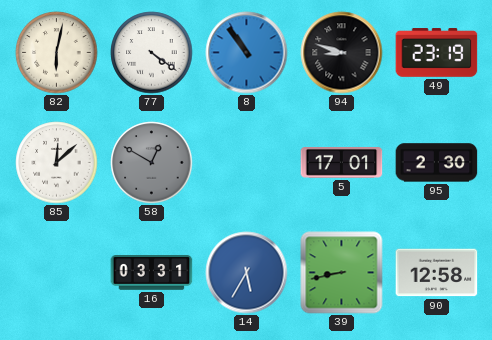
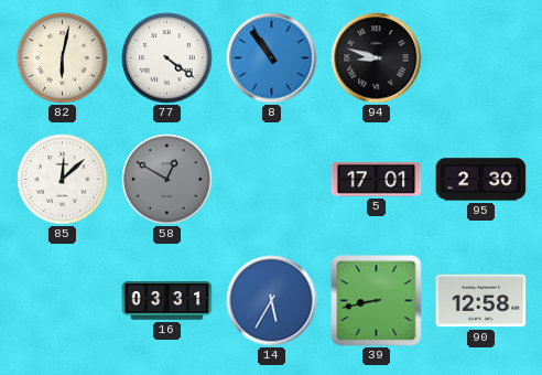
49: 23:19 -> none
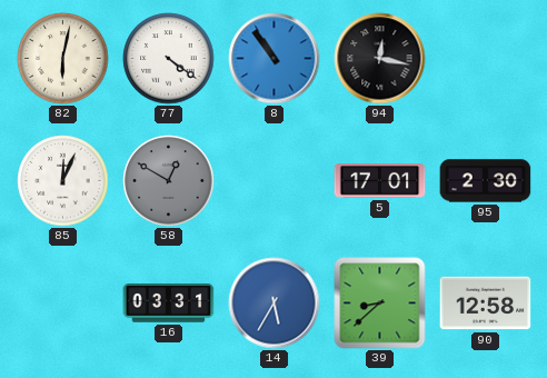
94: 8:48 -> 12:17
85: 12:08 -> 12:04
39: 8:43 -> 8:38
